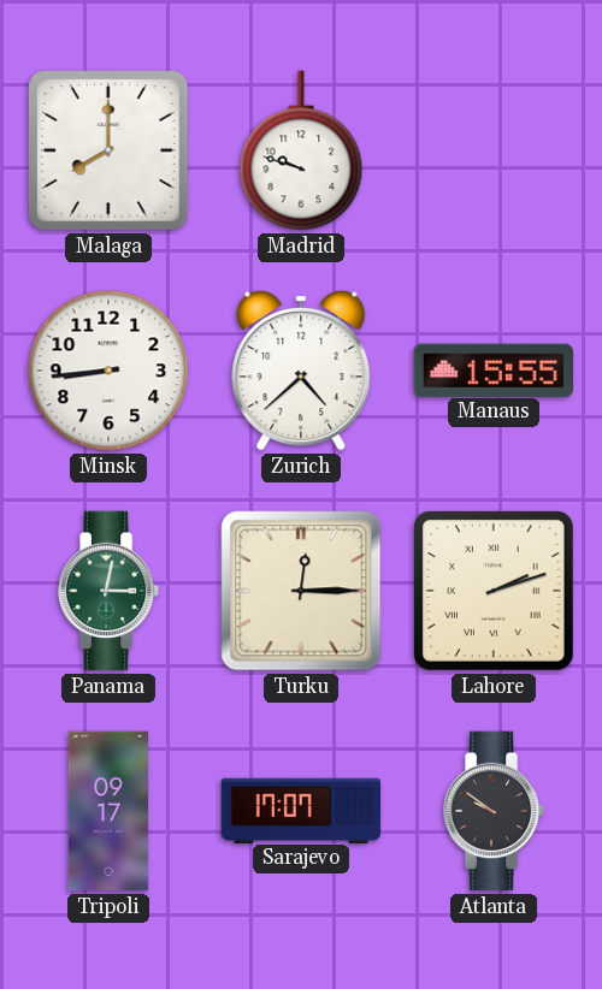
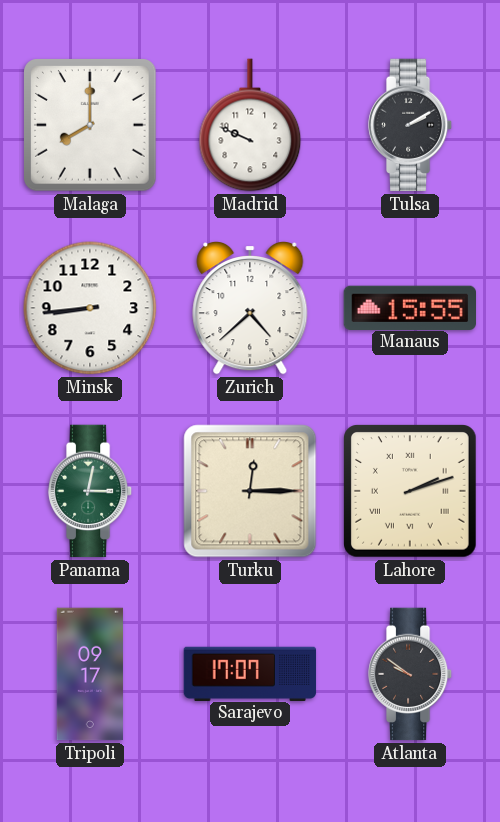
Madrid: 9:48 -> 9:49
Tulsa: none -> 2:10
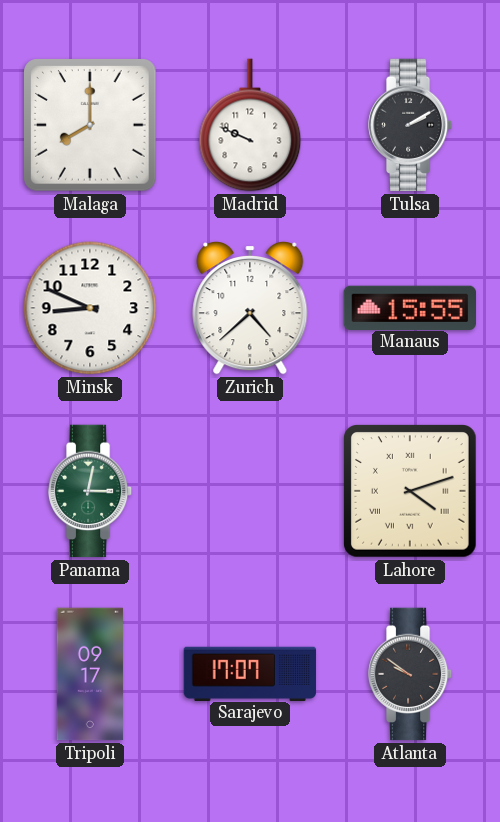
Minsk: 8:44 -> 8:49
Turku: 12:15 -> none
Lahore: 2:12 -> 4:12
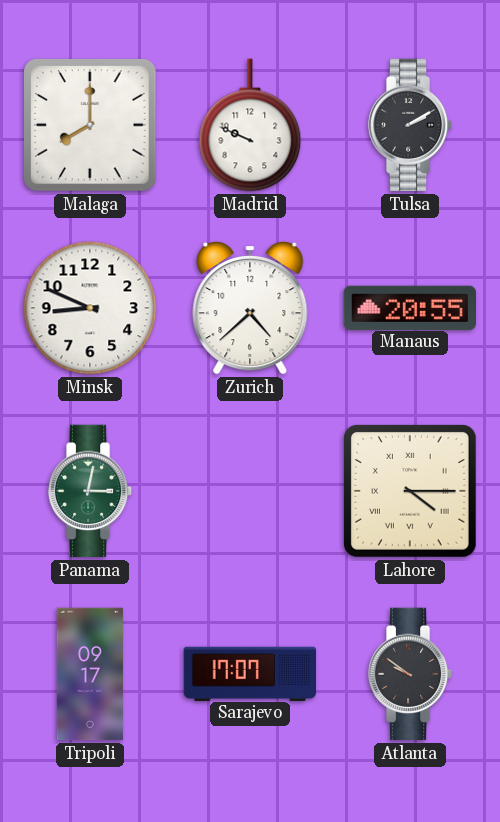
Manaus: 15:55 -> 20:55
Lahore: 4:12 -> 4:15
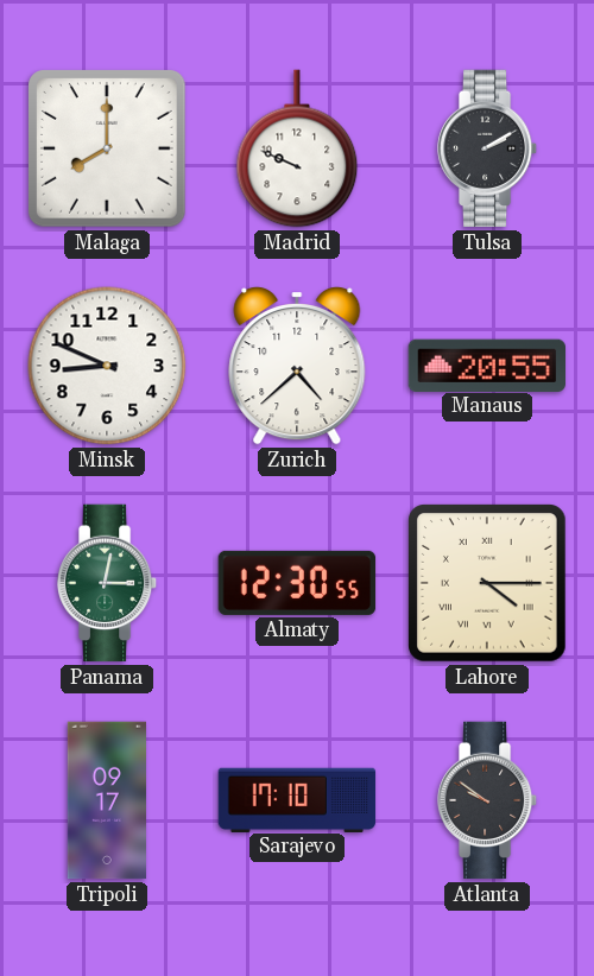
Almaty: none -> 12:30
Sarajevo: 17:07 -> 17:10
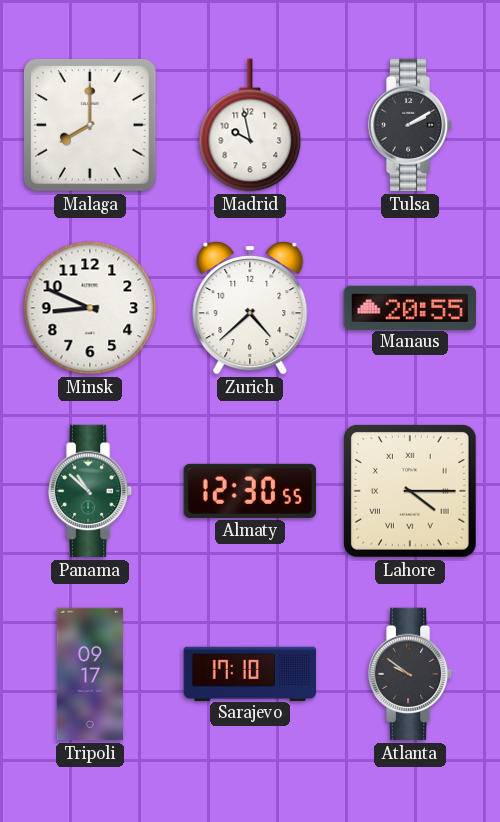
Madrid: 9:49 -> 9:58
Panama: 3:02 -> 10:52
